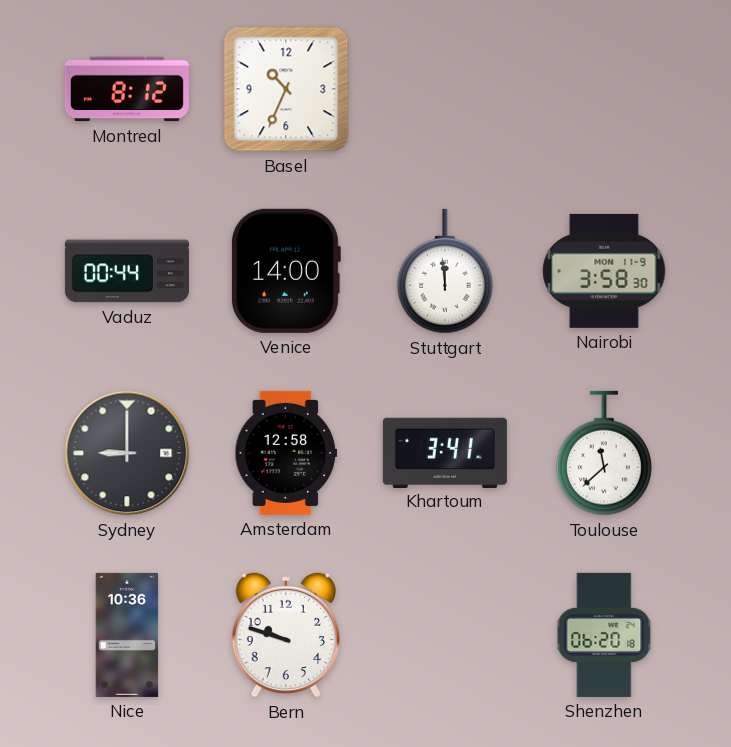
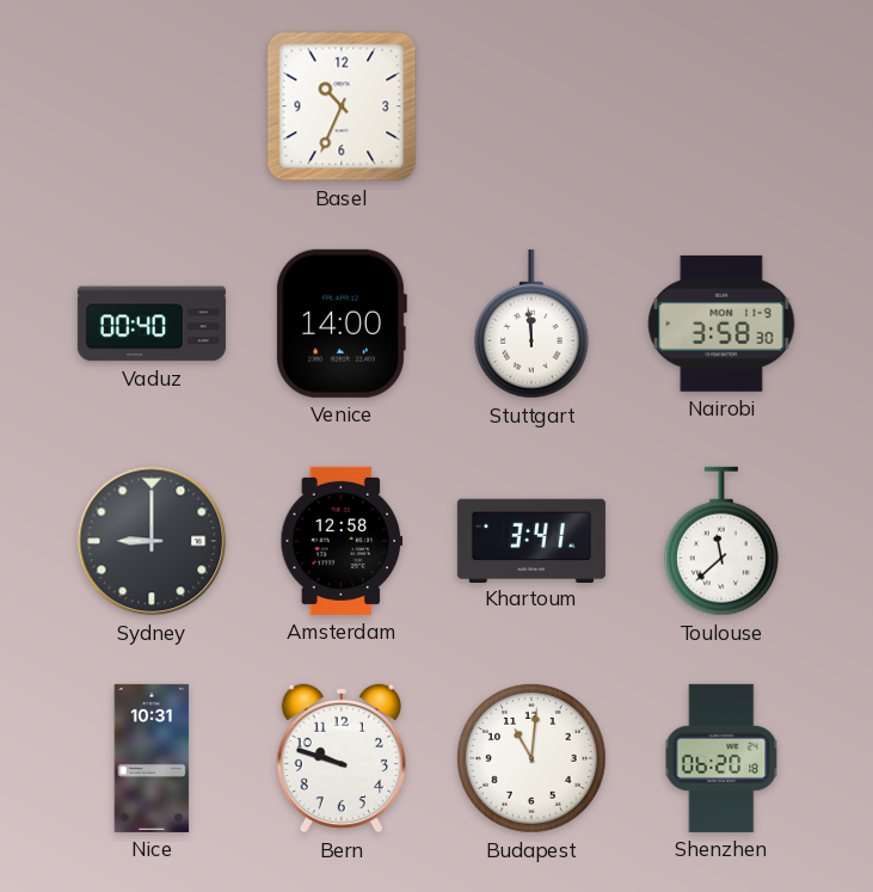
Montreal: 8:12 -> none
Vaduz: 00:44 -> 00:40
Nice: 10:36 -> 10:31
Budapest: none -> 11:01
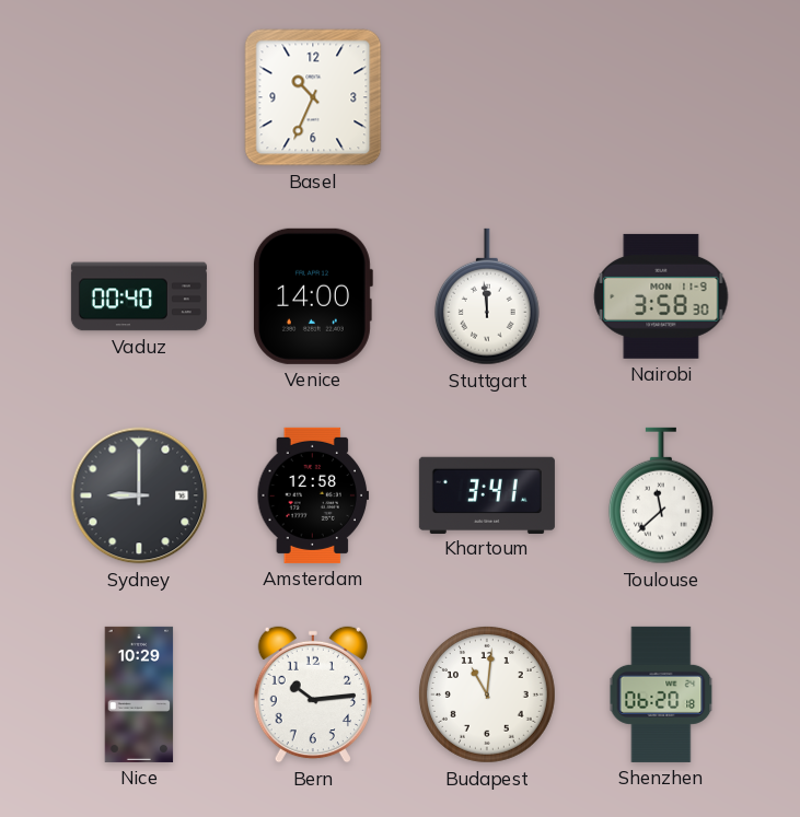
Nice: 10:31 -> 10:29
Bern: 9:48 -> 10:14
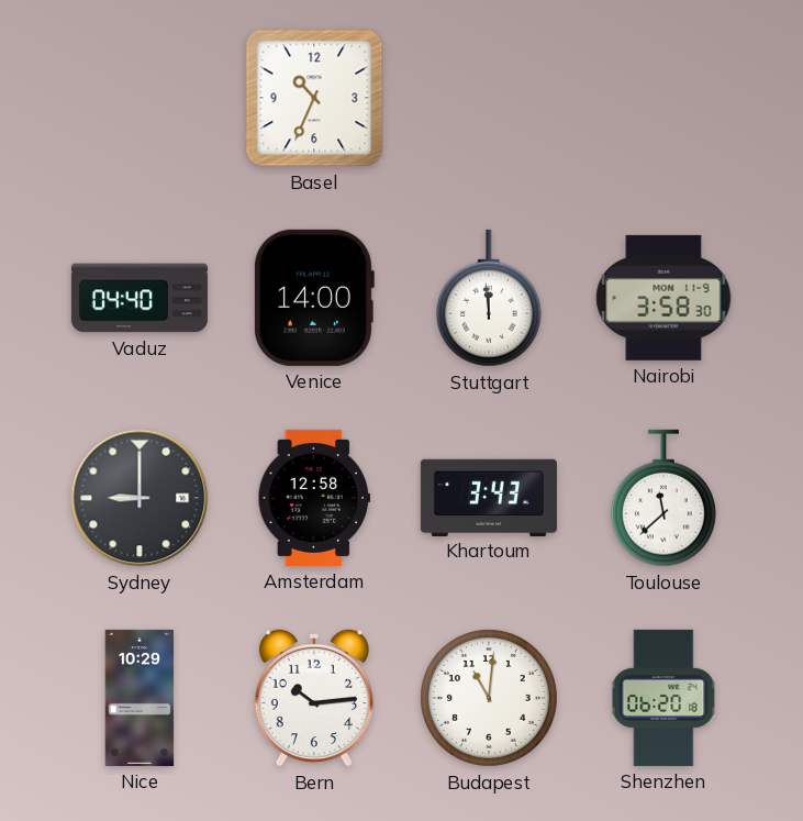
Vaduz: 00:40 -> 04:40
Khartoum: 3:41 -> 3:43
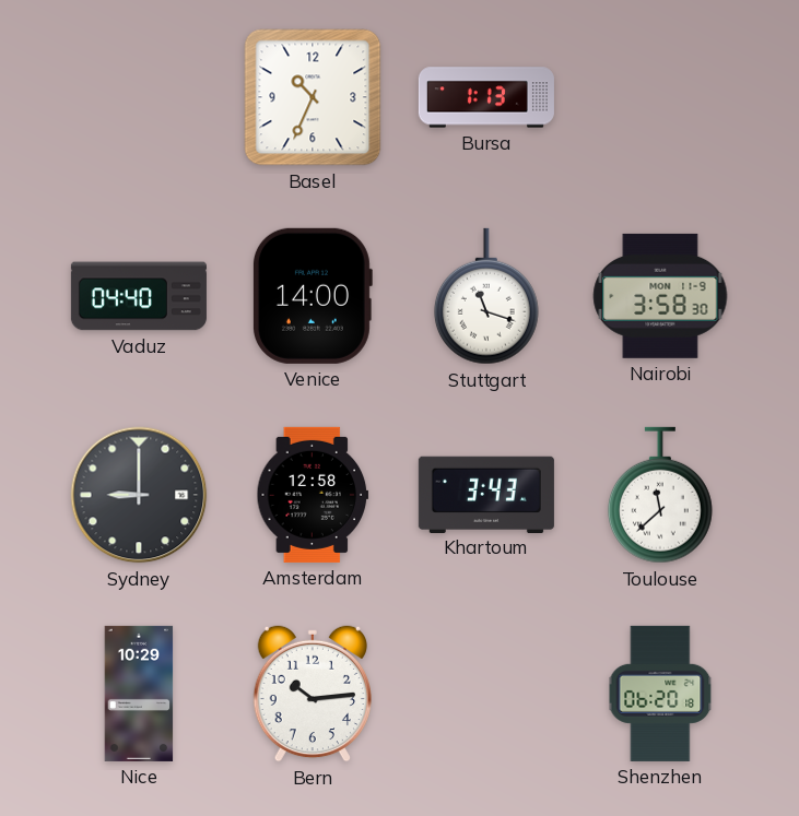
Bursa: none -> 1:13
Stuttgart: 11:59 -> 11:18
Budapest: 11:01 -> none
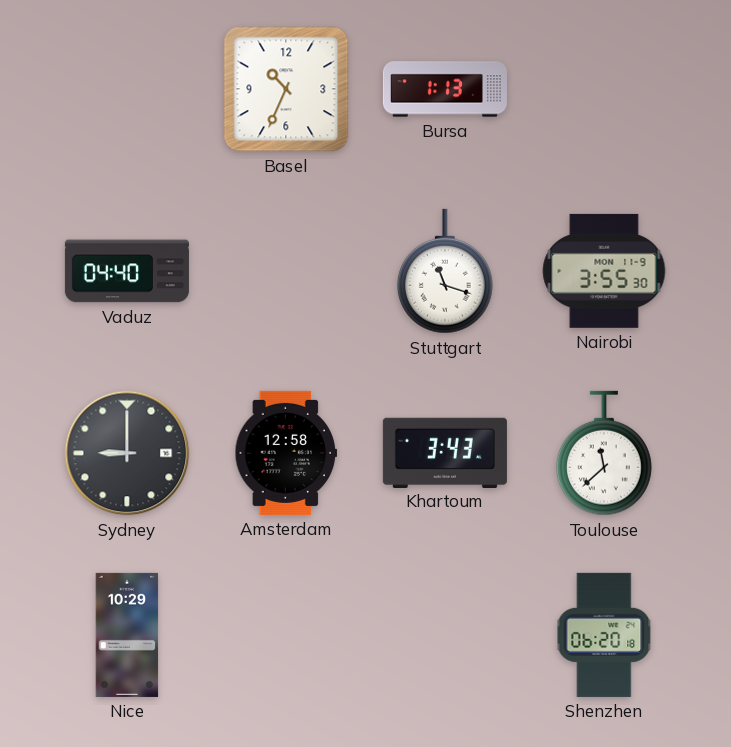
Venice: 14:00 -> none
Nairobi: 3:58 -> 3:55
Bern: 10:14 -> none
